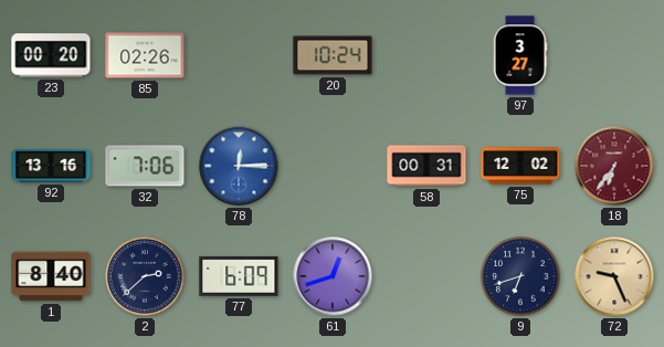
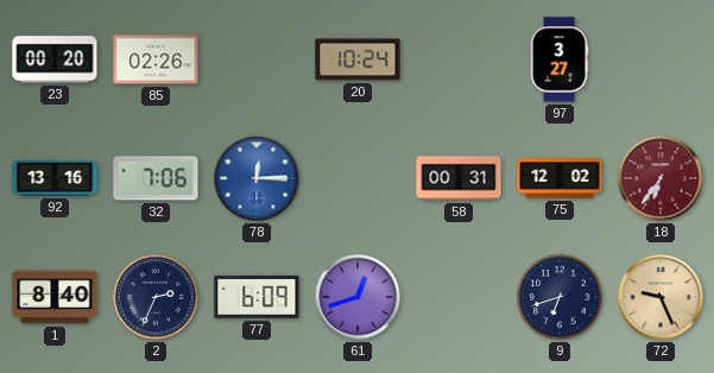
2: 2:38 -> 2:34
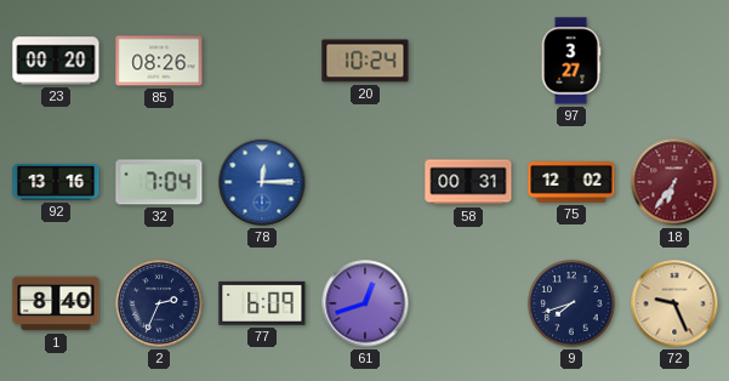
85: 02:26 -> 08:26
32: 7:06 -> 7:04
9: 6:42 -> 7:42
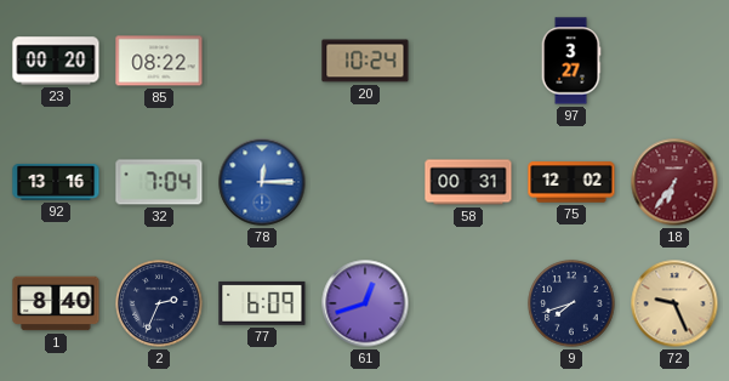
85: 08:26 -> 08:22
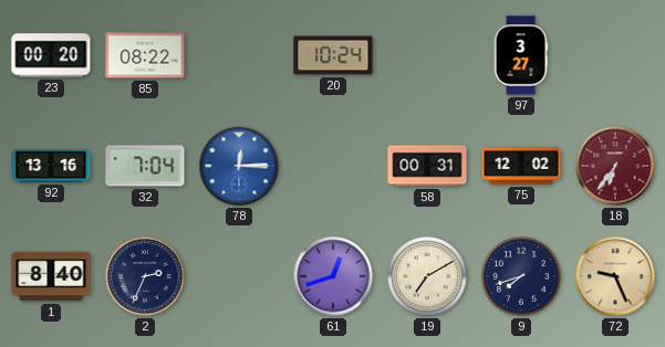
77: 6:09 -> none
19: none -> 7:10
